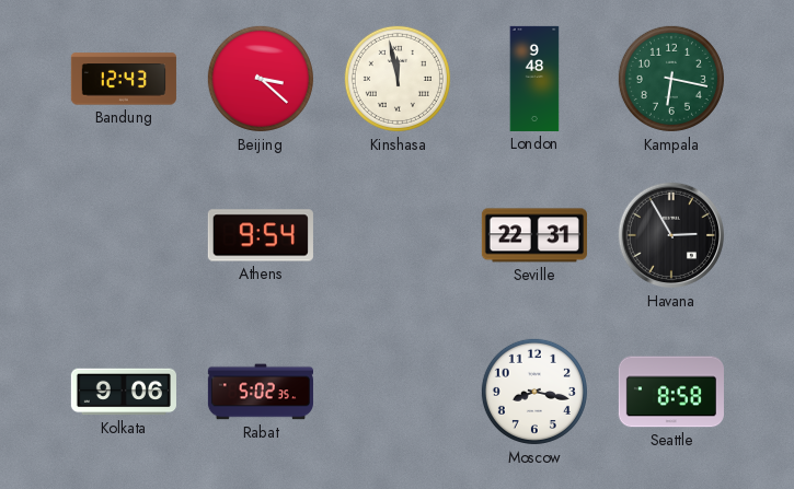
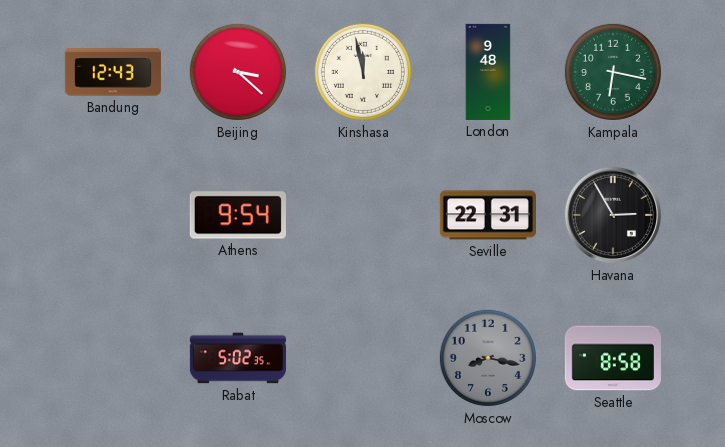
Kolkata: 9:06 -> none
Moscow dial: white -> grey
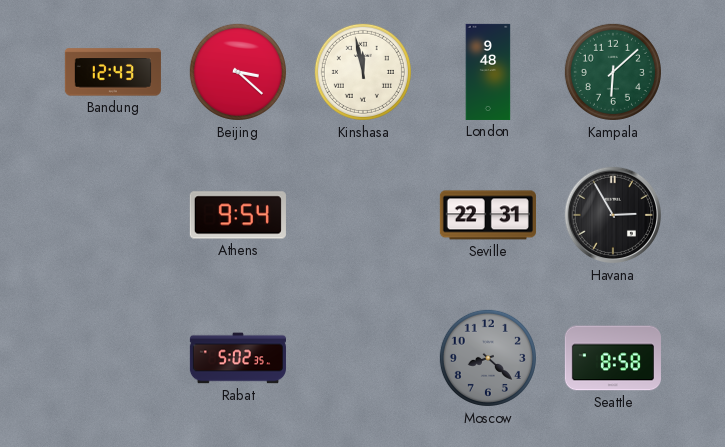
Kampala: 6:17 -> 6:08
Moscow: 8:17 -> 8:22
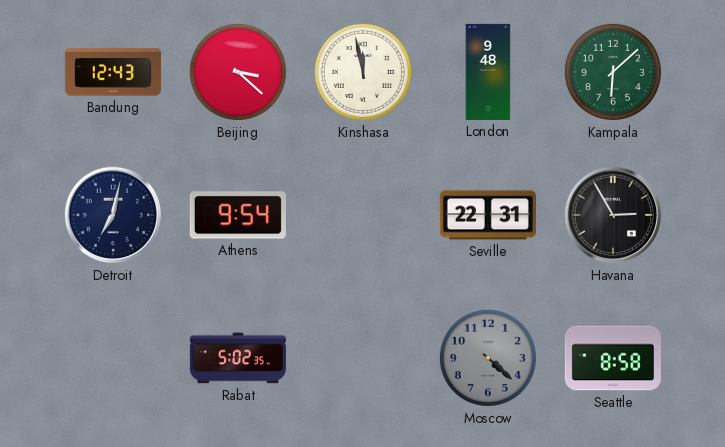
Detroit: none -> 7:02
Moscow: 8:22 -> 4:22
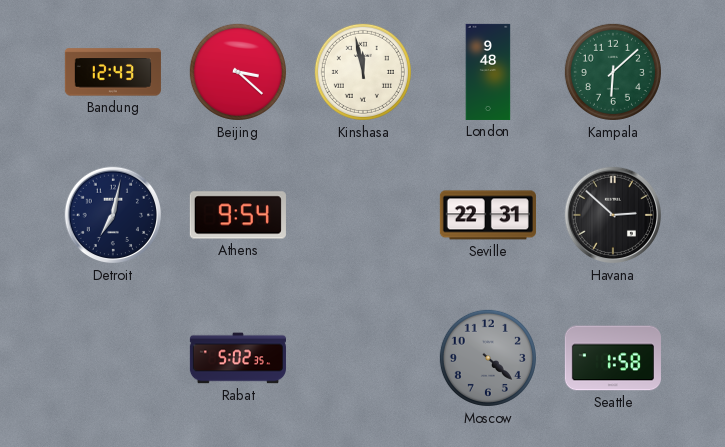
Havana: 2:55 -> 2:52
Seattle: 8:58 -> 1:58
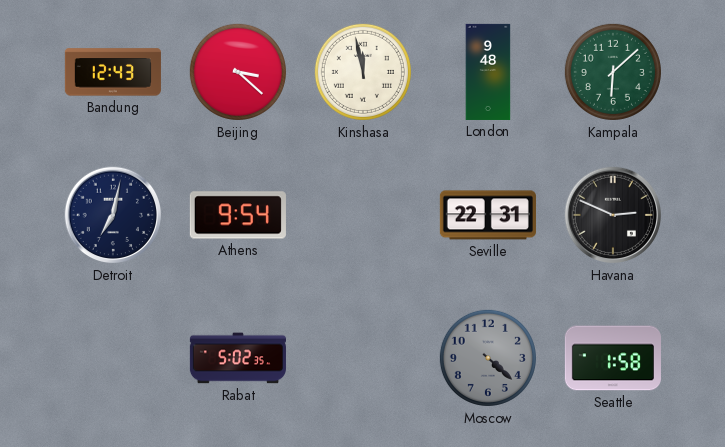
Havana: 2:52 -> 2:49
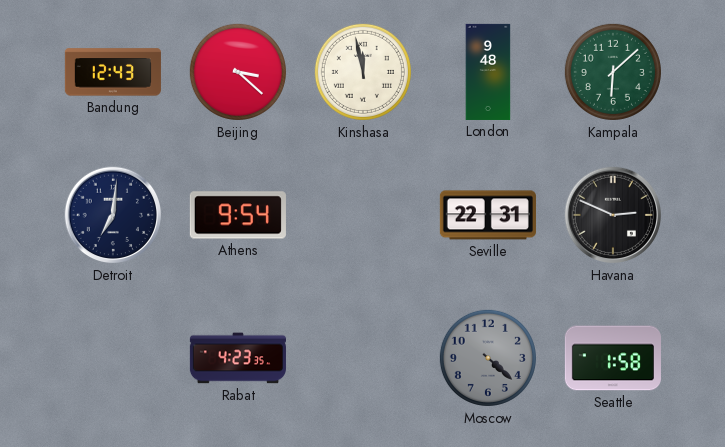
Detroit: 7:02 -> 7:01
Rabat: 5:02 -> 4:23
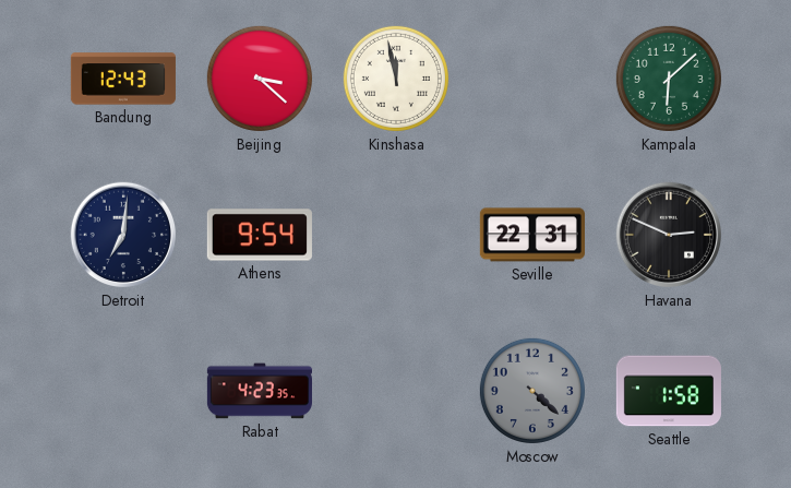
London: 9:48 -> none
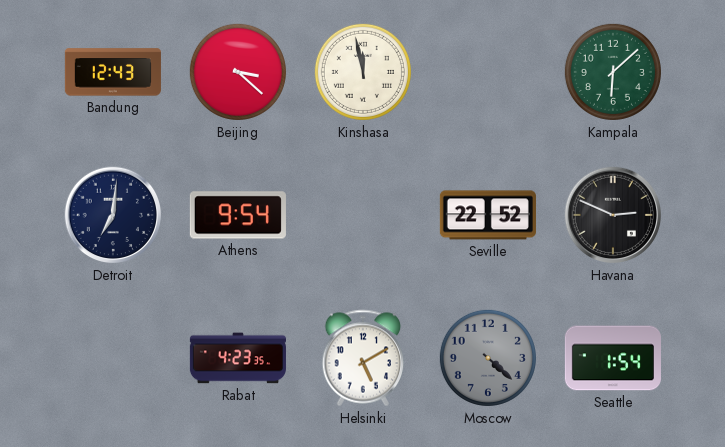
Seville: 22:31 -> 22:52
Helsinki: none -> 5:10
Seattle: 1:58 -> 1:54
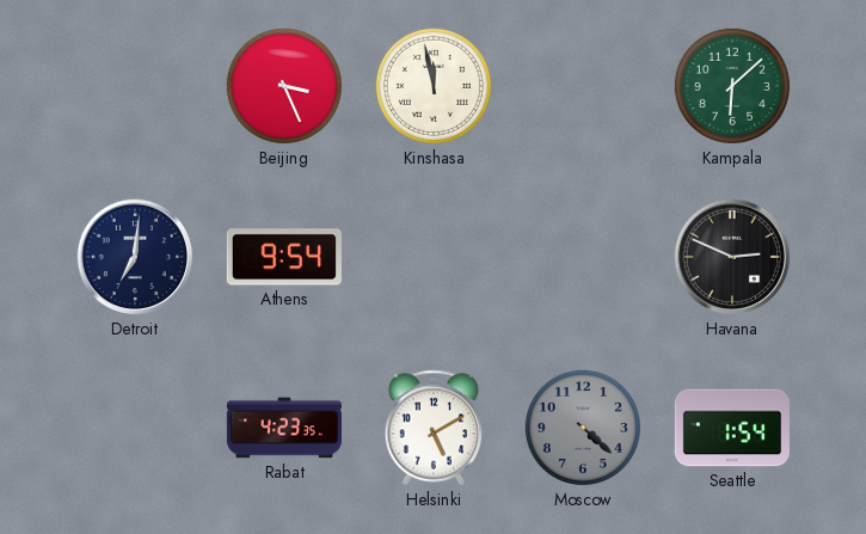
Bandung: 12:43 -> none
Beijing: 3:22 -> 3:26
Seville: 22:52 -> none
